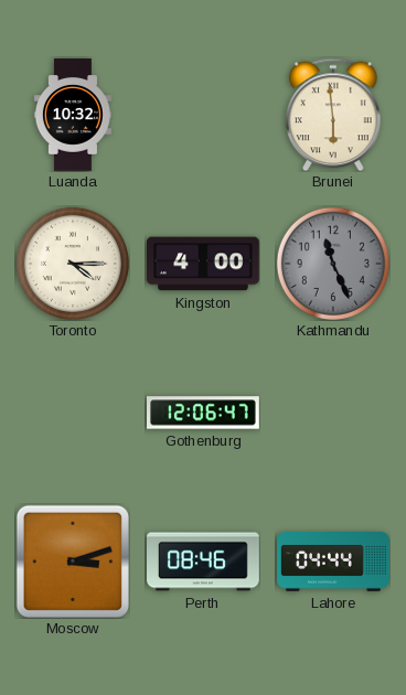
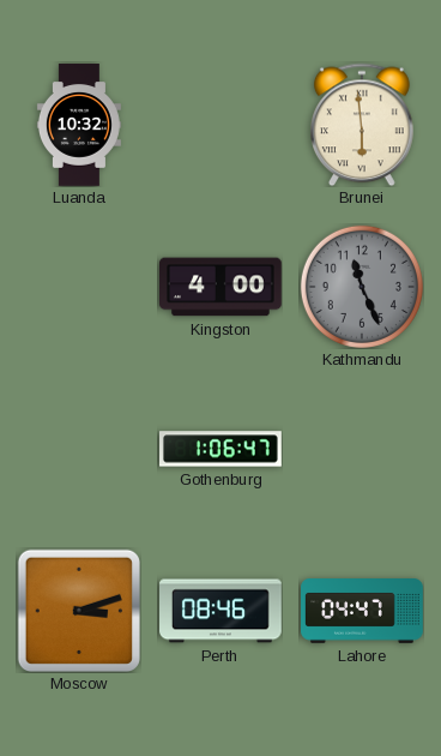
Toronto: 4:15 -> none
Gothenburg: 12:06 -> 1:06
Lahore: 04:44 -> 04:47
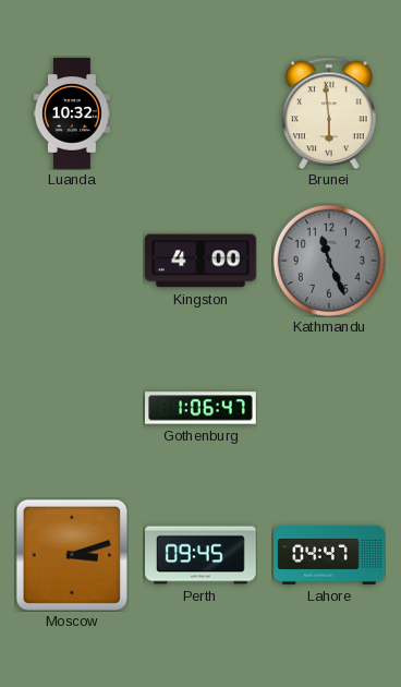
Perth: 08:46 -> 09:45
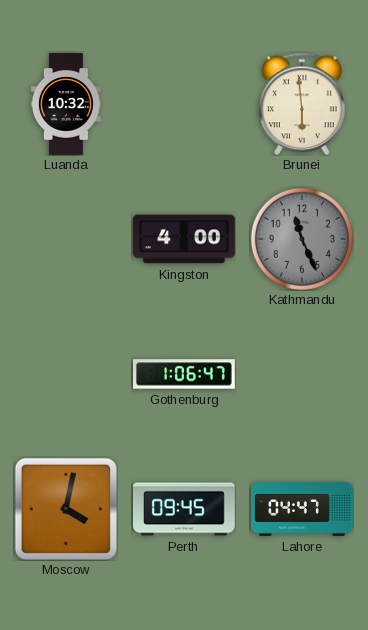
Moscow: 3:12 -> 4:02
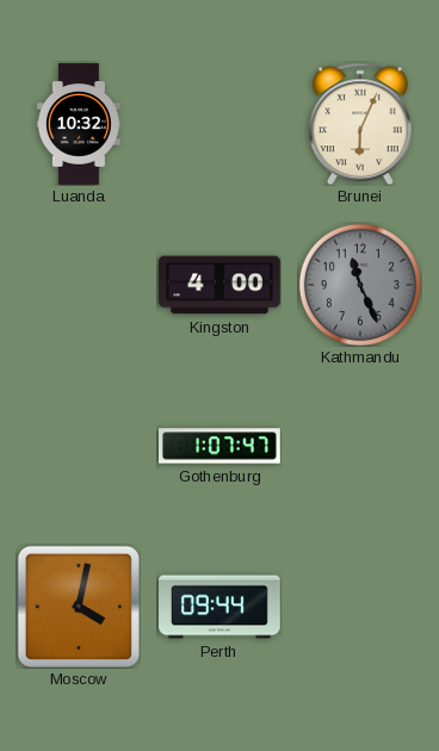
Brunei: 5:59 -> 6:04
Gothenburg: 1:06 -> 1:07
Perth: 09:45 -> 09:44
Lahore: 04:47 -> none
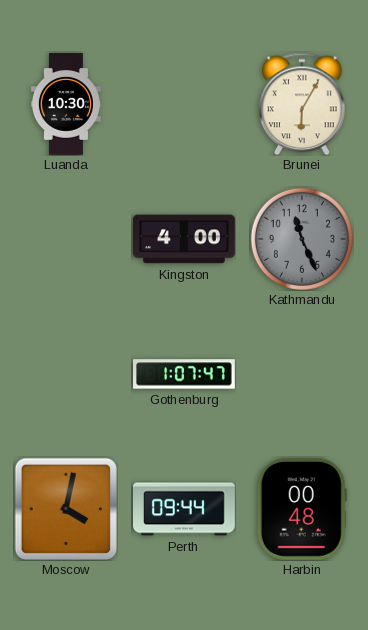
Luanda: 10:32 -> 10:30
Brunei: 6:04 -> 6:05
Harbin: none -> 00:48
